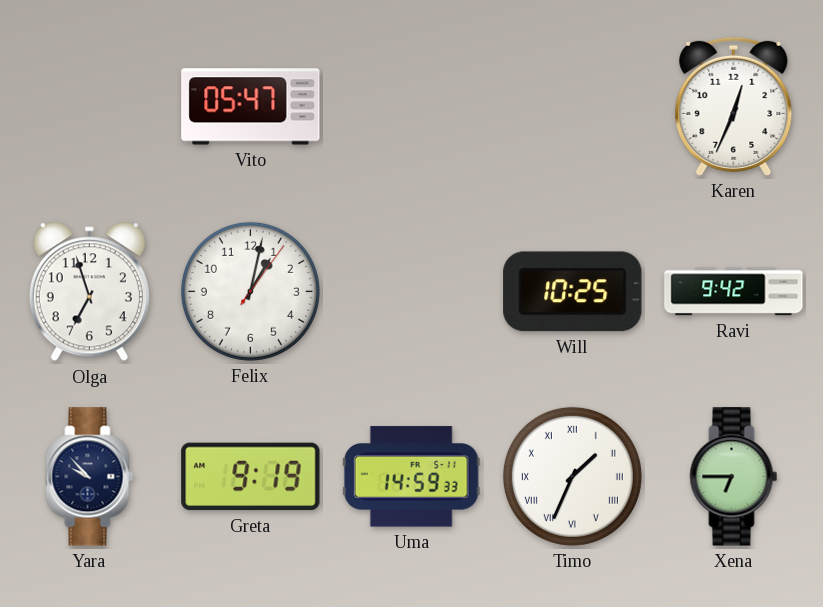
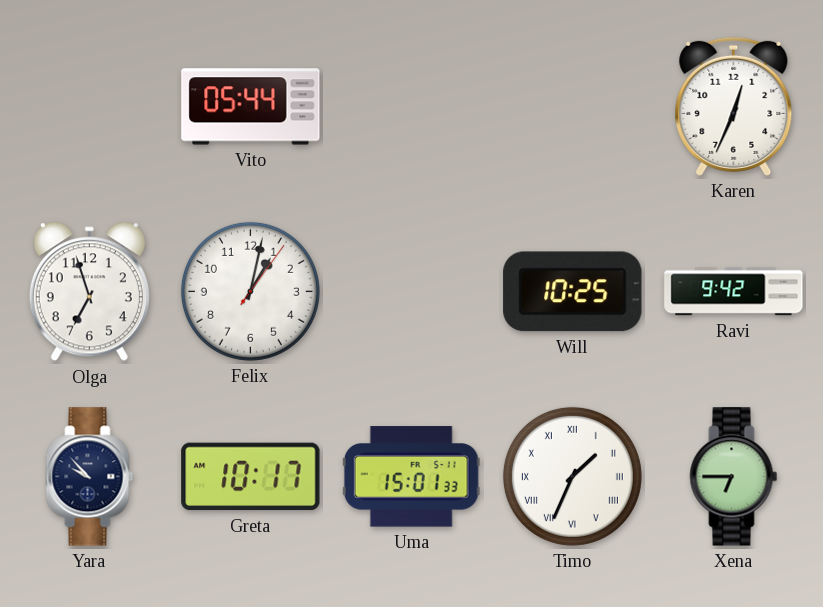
Vito: 05:47 -> 05:44
Greta: 9:19 -> 10:17
Uma: 14:59 -> 15:01
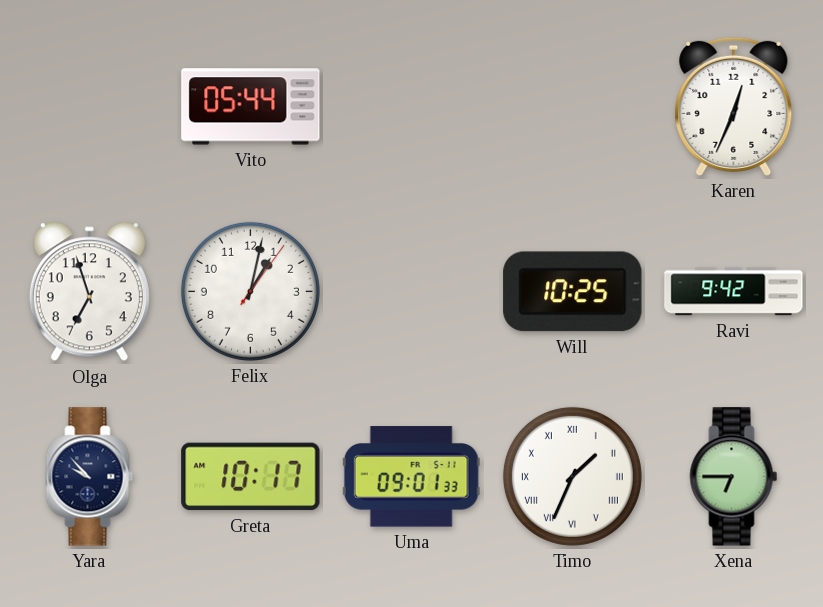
Uma: 15:01 -> 09:01
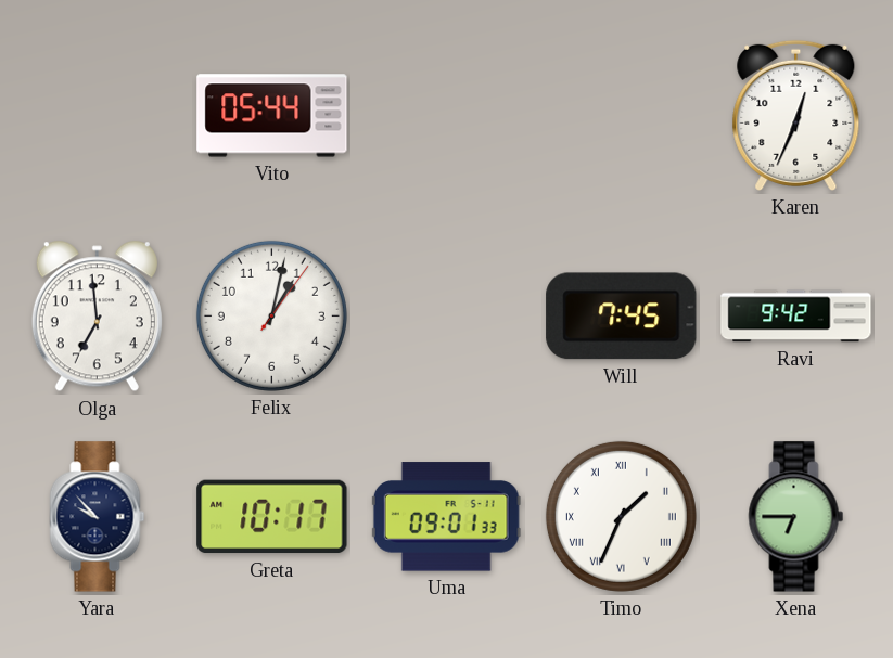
Olga: 6:57 -> 6:59
Will: 10:25 -> 7:45
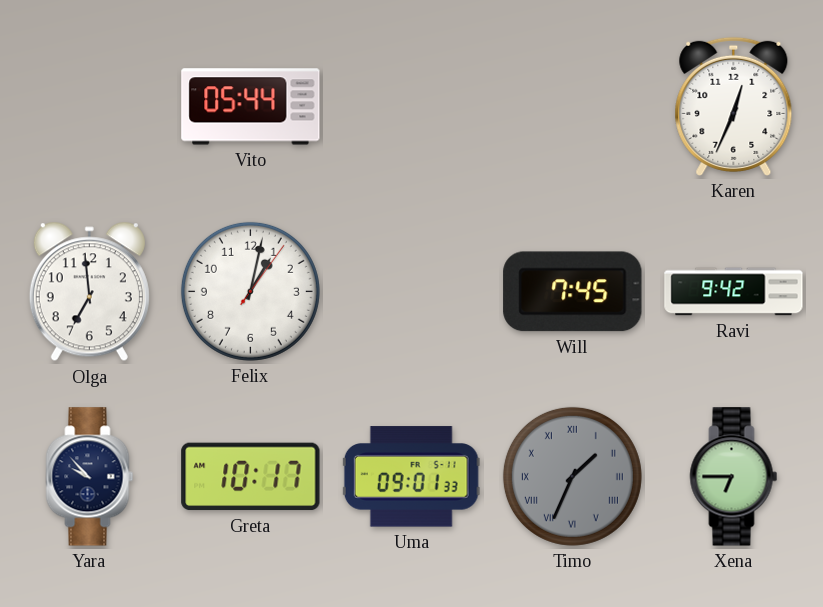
Timo dial: white -> grey
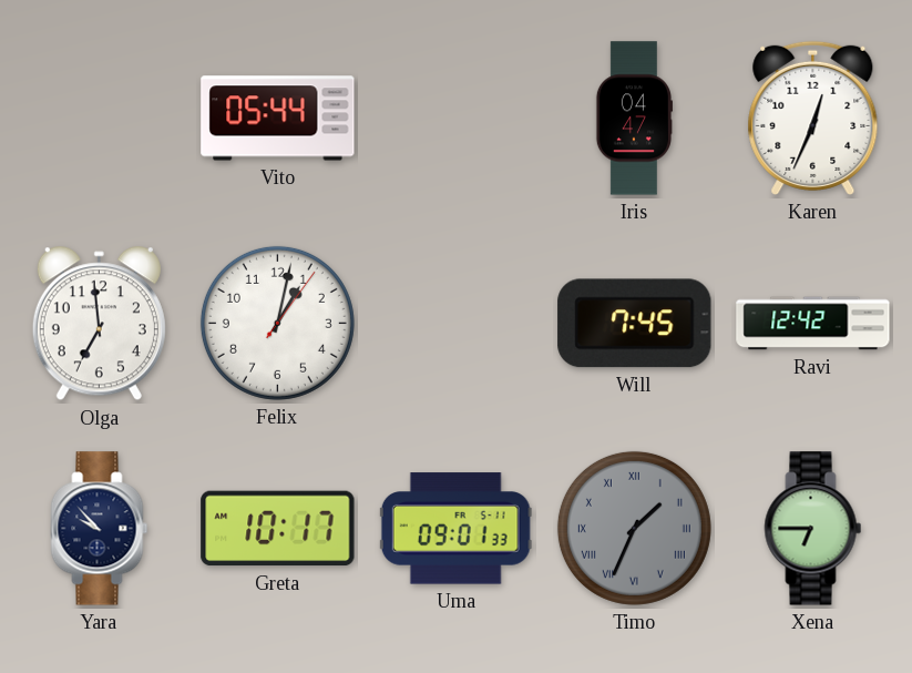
Iris: none -> 04:47
Ravi: 9:42 -> 12:42
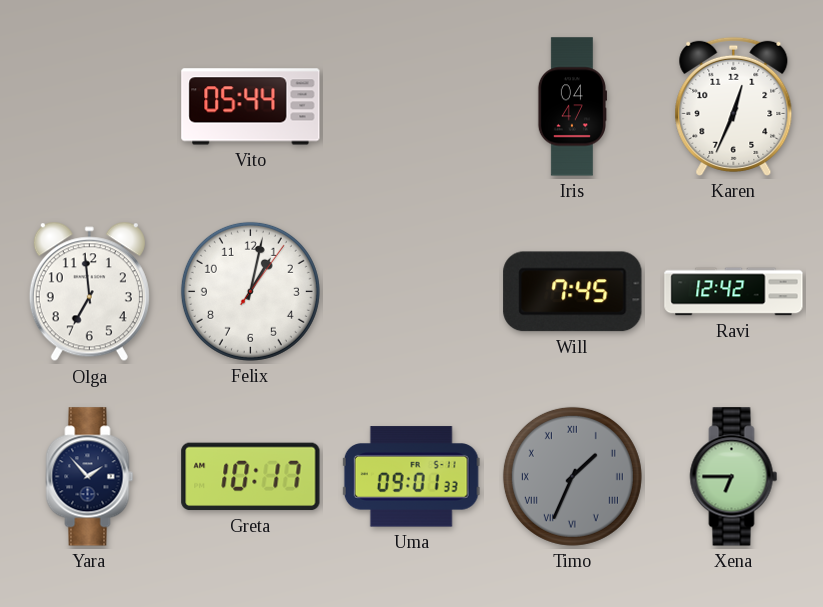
Yara: 9:53 -> 1:53
